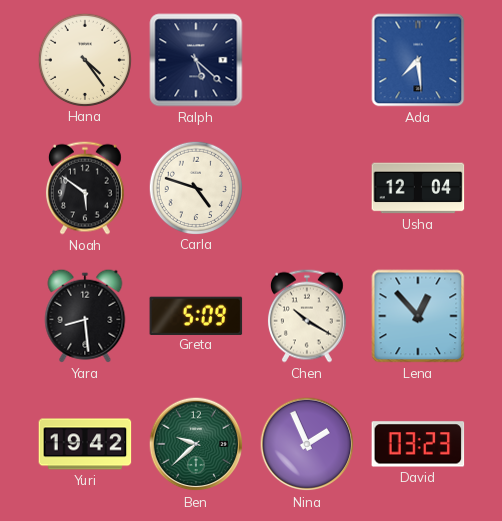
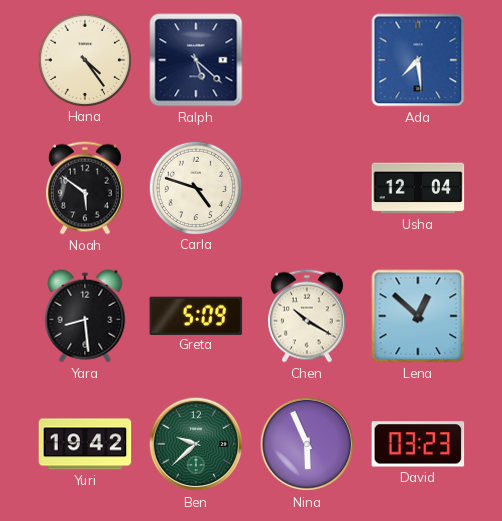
Lena: 12:53 -> 12:52
Nina: 1:56 -> 5:56
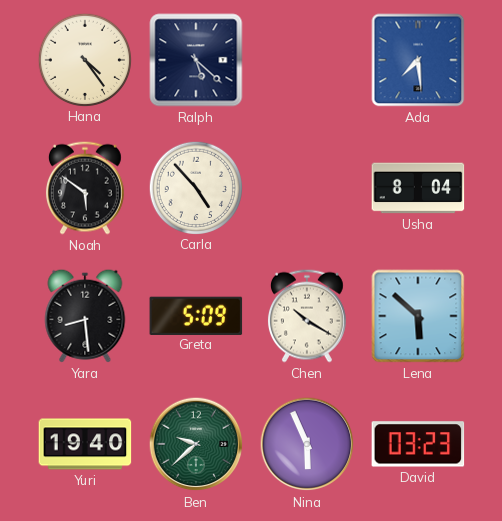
Carla: 4:48 -> 4:53
Usha: 12:04 -> 8:04
Lena: 12:52 -> 5:52
Yuri: 19:42 -> 19:40
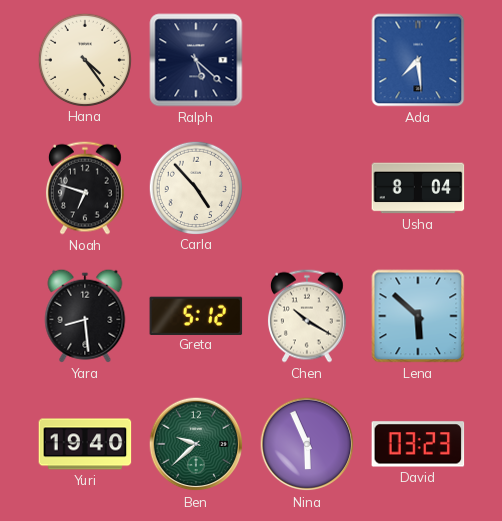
Noah: 5:51 -> 6:48
Greta: 5:09 -> 5:12
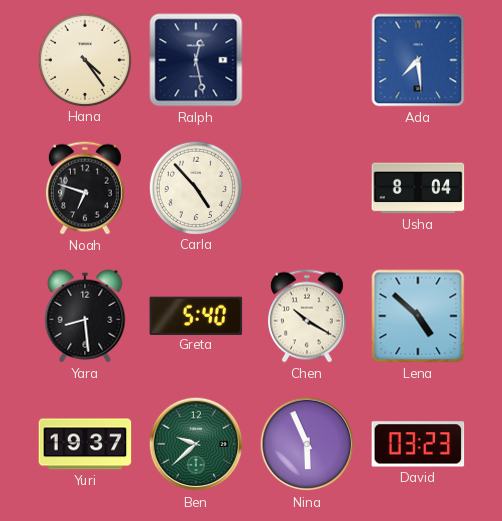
Ralph: 5:22 -> 12:28
Greta: 5:12 -> 5:40
Lena: 5:52 -> 4:52
Yuri: 19:40 -> 19:37
